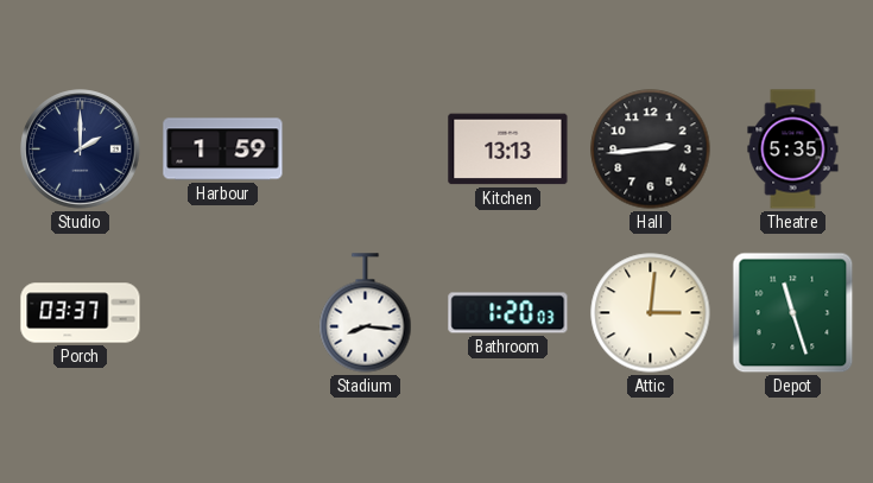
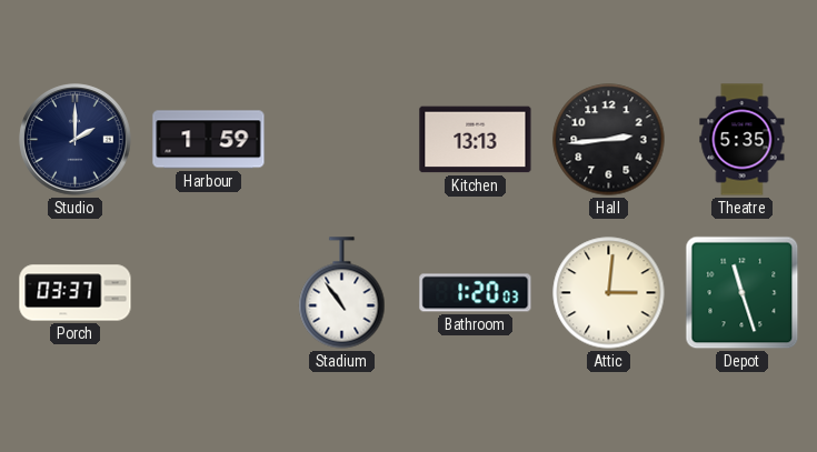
Stadium: 8:16 -> 10:54
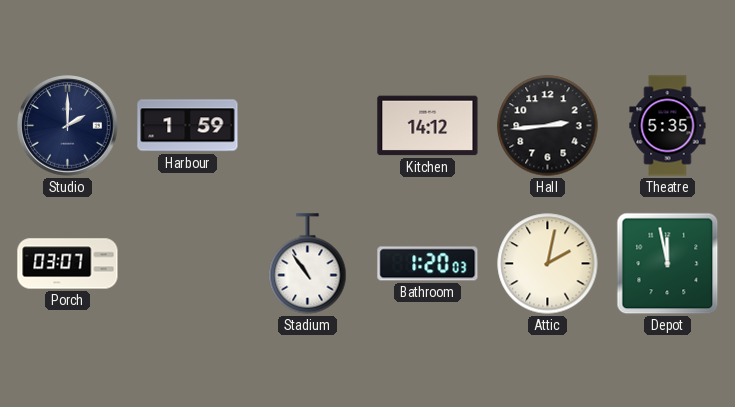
Kitchen: 13:13 -> 14:12
Porch: 03:37 -> 03:07
Attic: 3:01 -> 2:02
Depot: 11:27 -> 11:58
